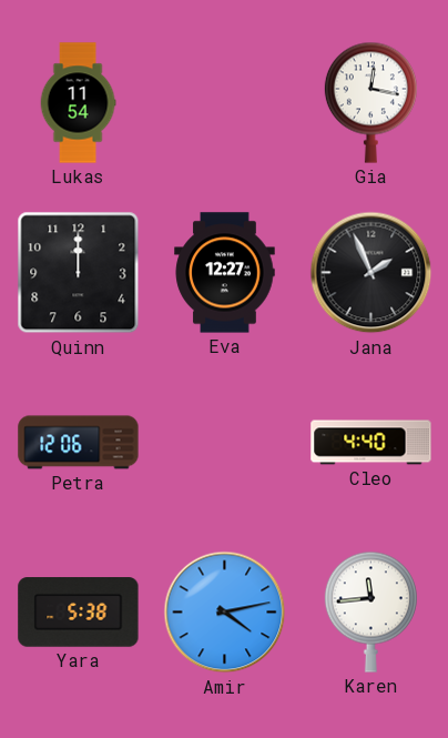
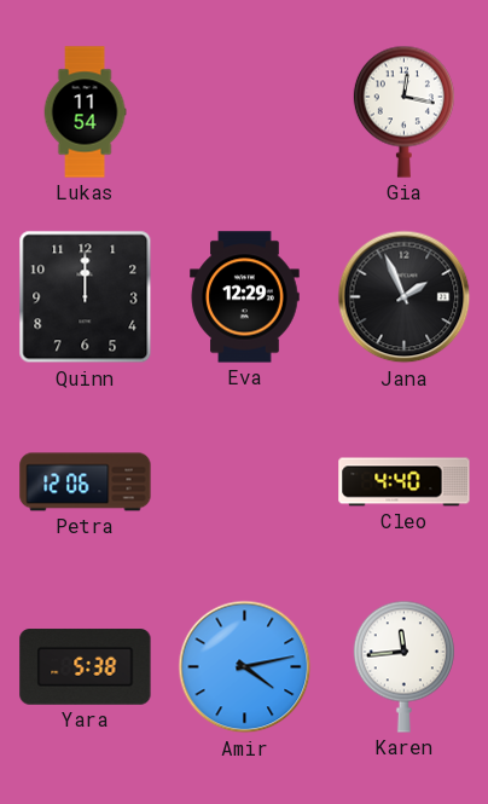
Eva: 12:27 -> 12:29
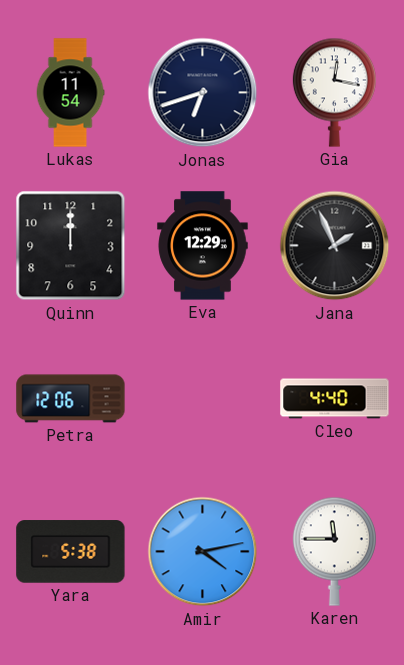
Jonas: none -> 6:42
Karen: 11:44 -> 11:45
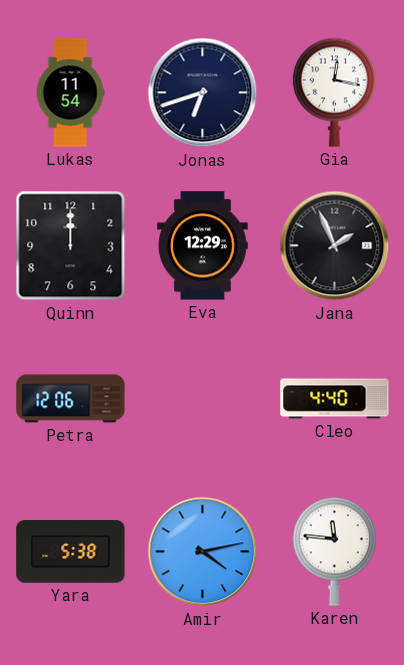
Karen: 11:45 -> 11:46
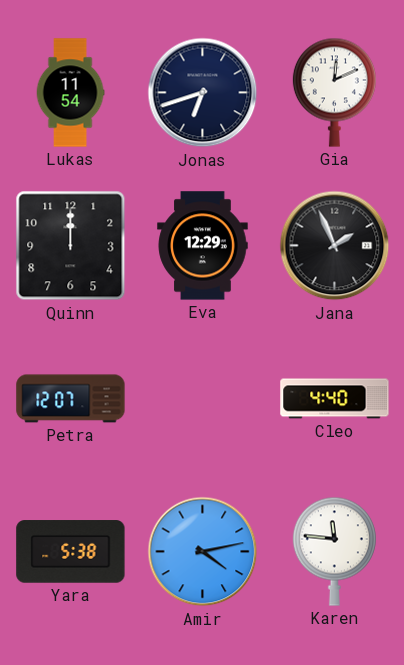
Gia: 12:17 -> 12:11
Petra: 12:06 -> 12:07
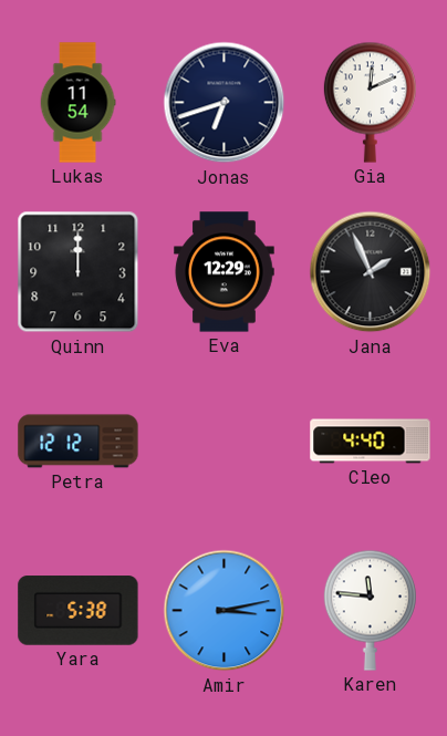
Petra: 12:07 -> 12:12
Amir: 4:13 -> 3:13
